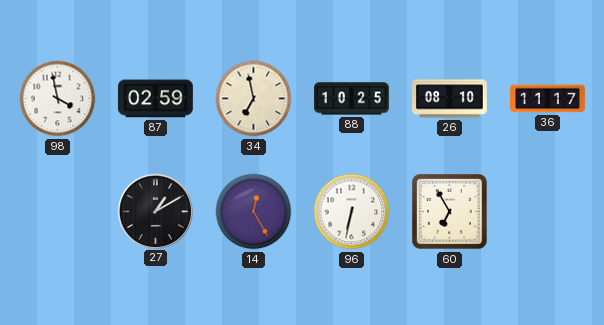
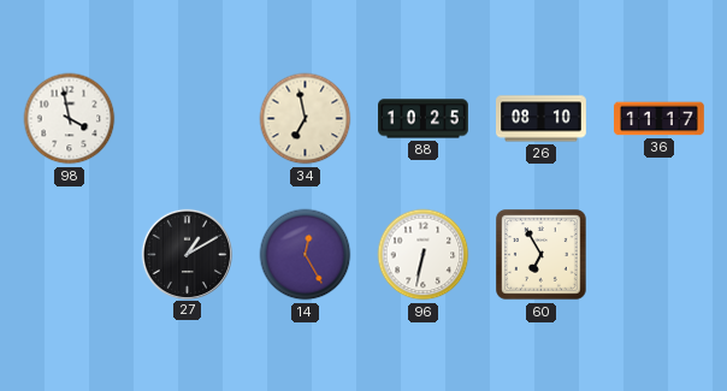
87: 02:59 -> none
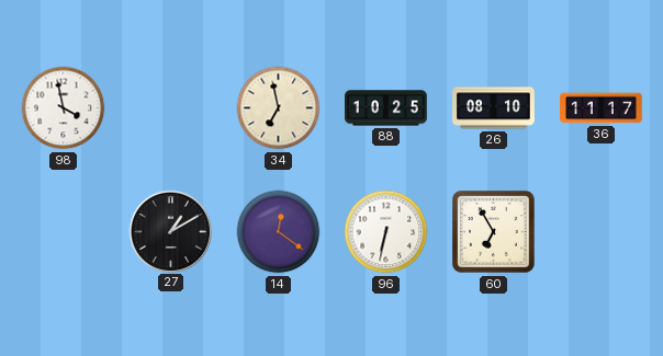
14: 12:25 -> 12:21
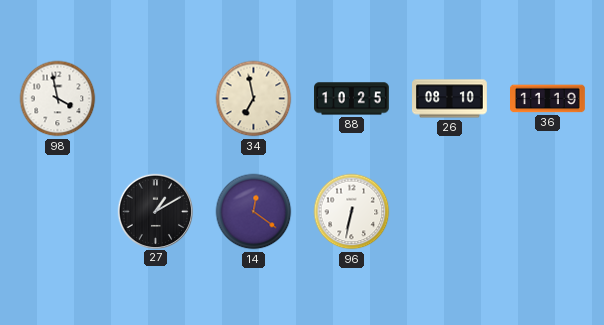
36: 11:17 -> 11:19
60: 6:55 -> none
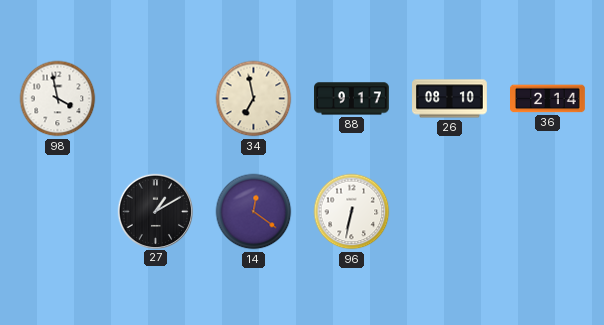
88: 10:25 -> 9:17
36: 11:19 -> 2:14
